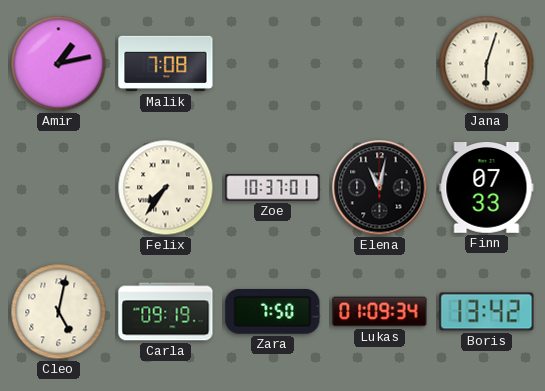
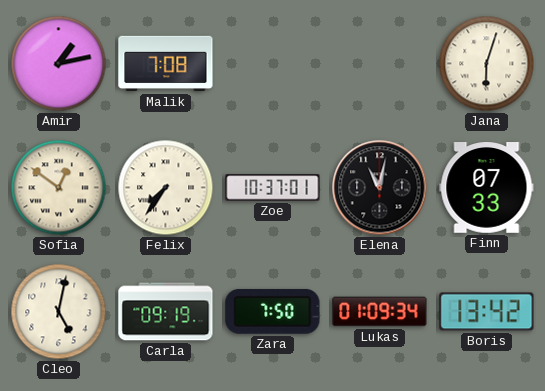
Sofia: none -> 12:51
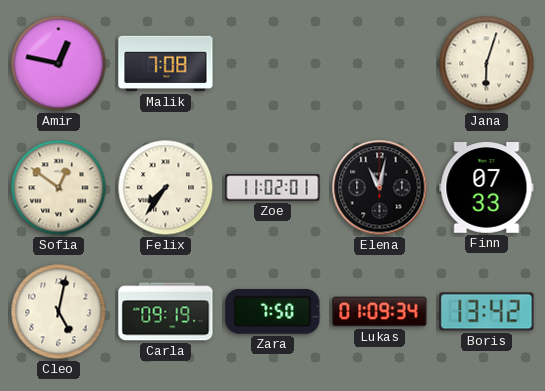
Amir: 1:13 -> 12:47
Zoe: 10:37 -> 11:02
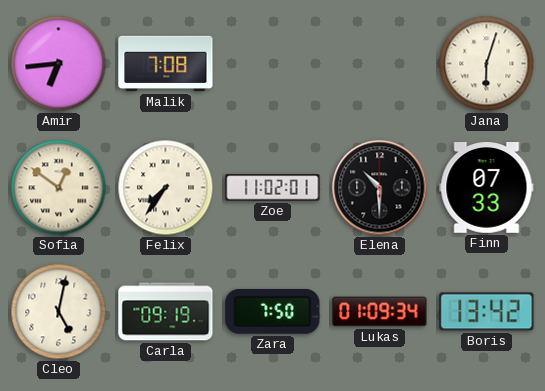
Amir: 12:47 -> 6:44
Elena: 11:02 -> 10:30
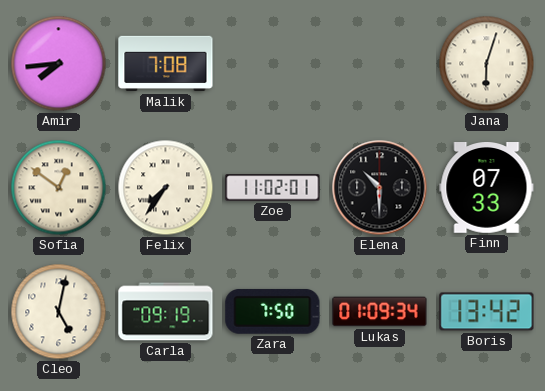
Amir: 6:44 -> 7:44
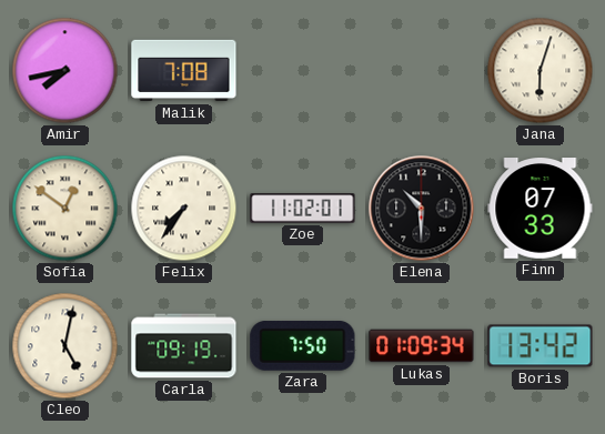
Amir: 7:44 -> 7:43
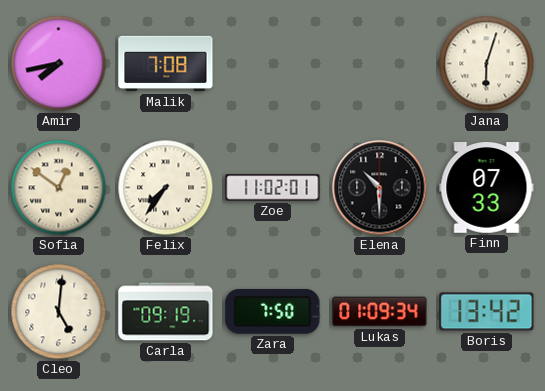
Cleo: 5:02 -> 5:01
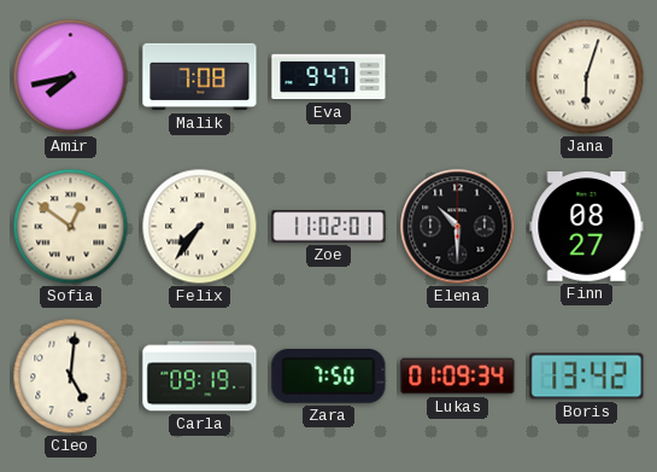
Eva: none -> 9:47
Finn: 07:33 -> 08:27
